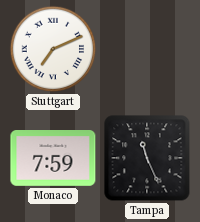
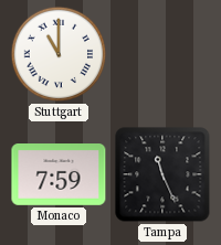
Stuttgart: 7:11 -> 11:00
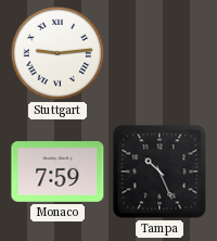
Stuttgart: 11:00 -> 9:14
Tampa: 11:26 -> 10:26
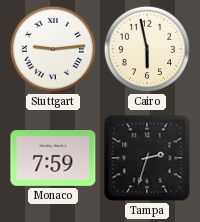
Cairo: none -> 5:58
Tampa: 10:26 -> 2:33
